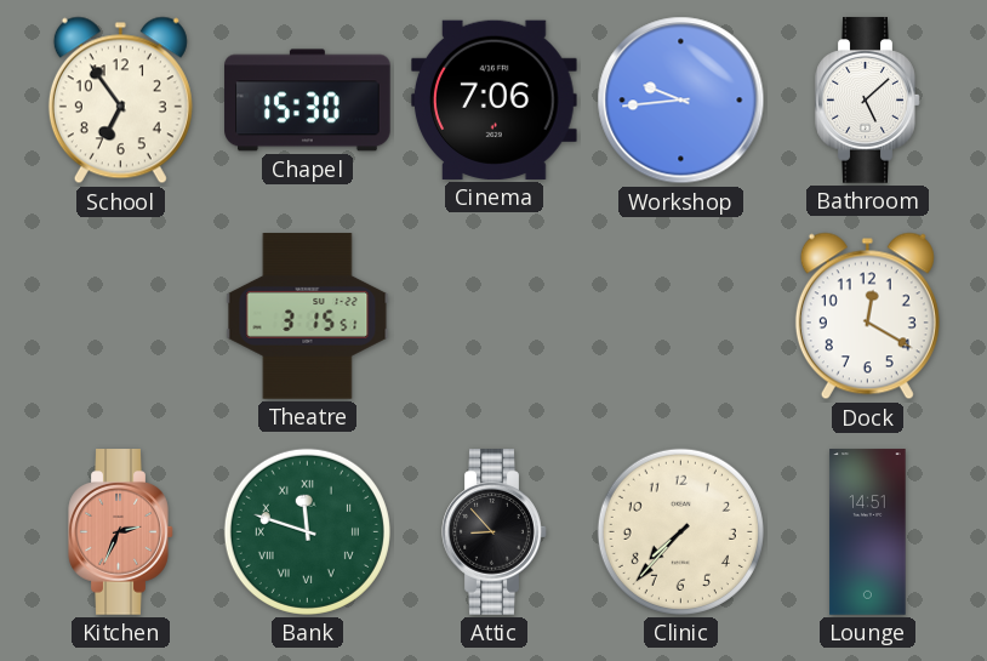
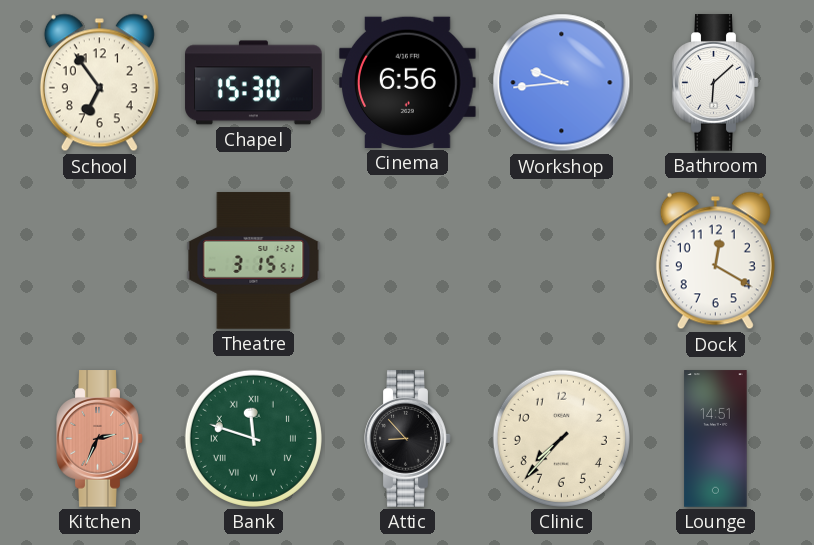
Cinema: 7:06 -> 6:56
Bathroom: 5:08 -> 6:08
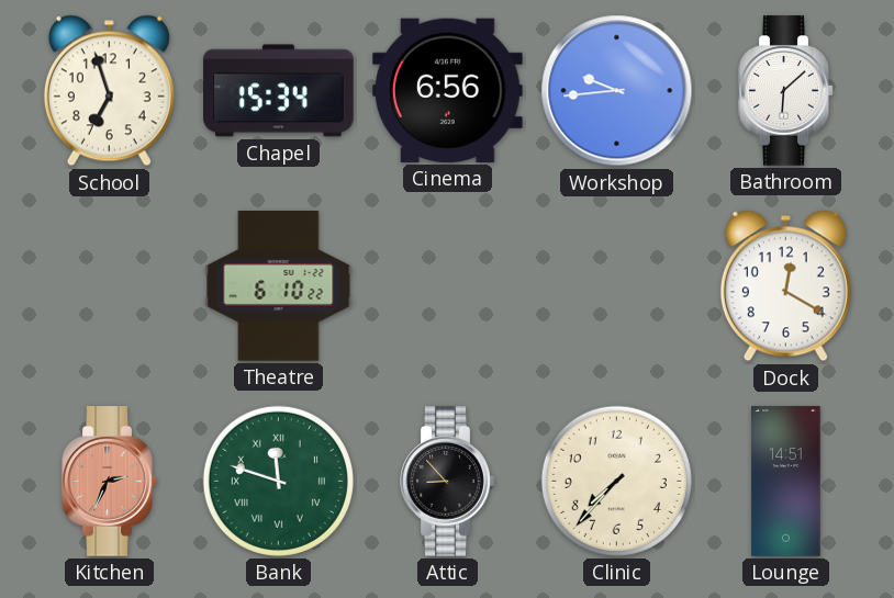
School: 6:54 -> 6:57
Chapel: 15:30 -> 15:34
Theatre: 3:15 -> 6:10
